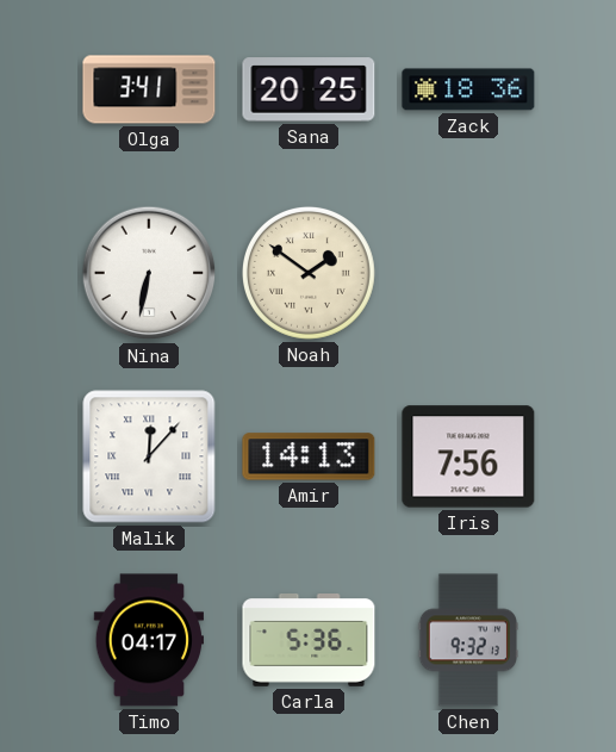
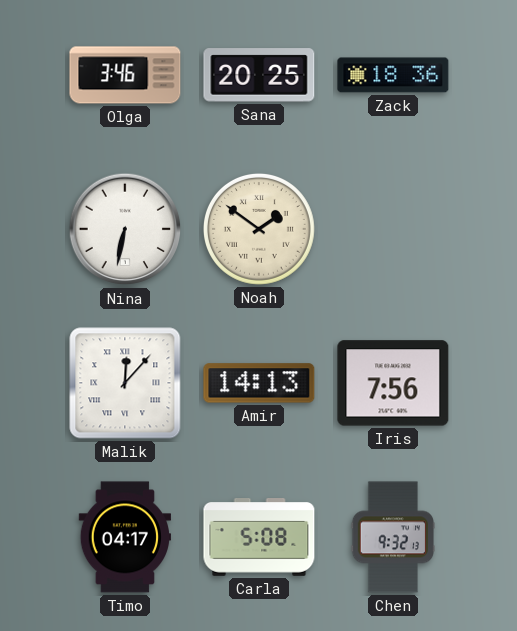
Olga: 3:41 -> 3:46
Carla: 5:36 -> 5:08
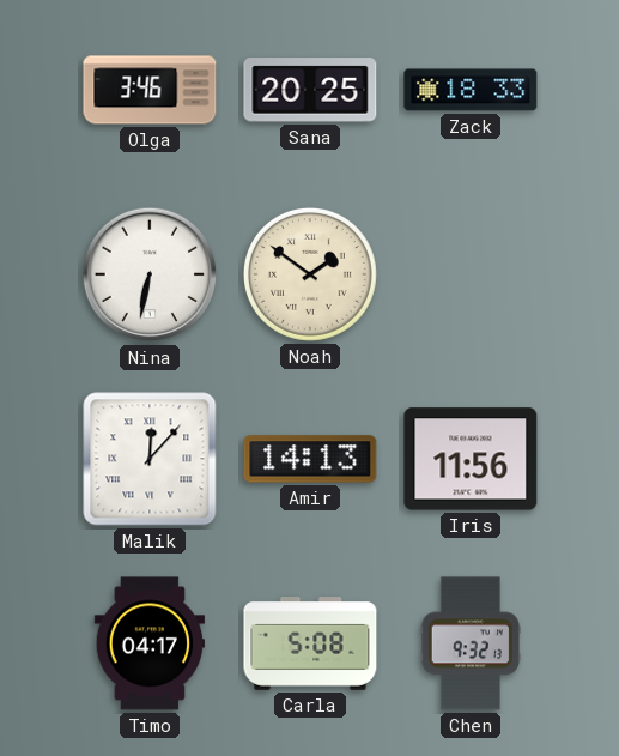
Zack: 18:36 -> 18:33
Iris: 7:56 -> 11:56
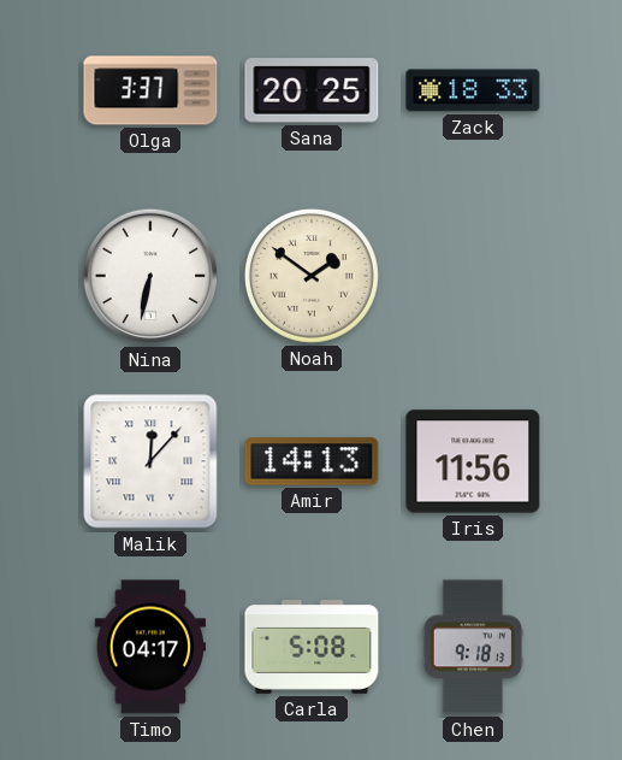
Olga: 3:46 -> 3:37
Chen: 9:32 -> 9:18
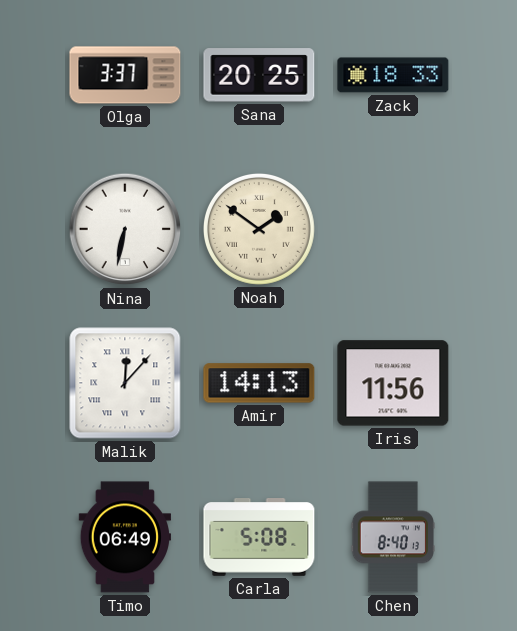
Timo: 04:17 -> 06:49
Chen: 9:18 -> 8:40
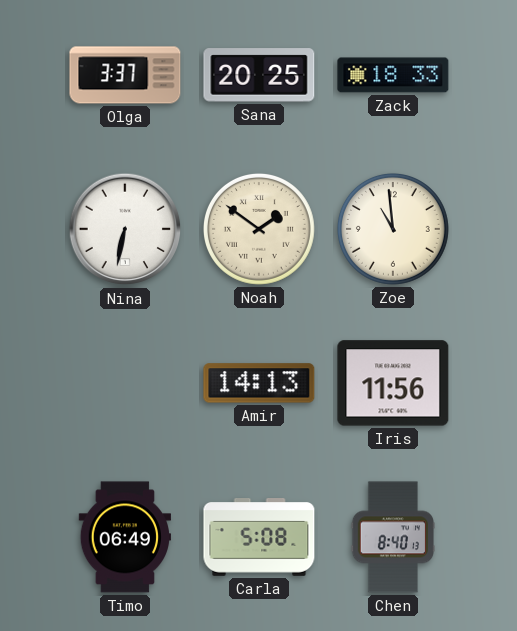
Zoe: none -> 10:59
Malik: 12:07 -> none
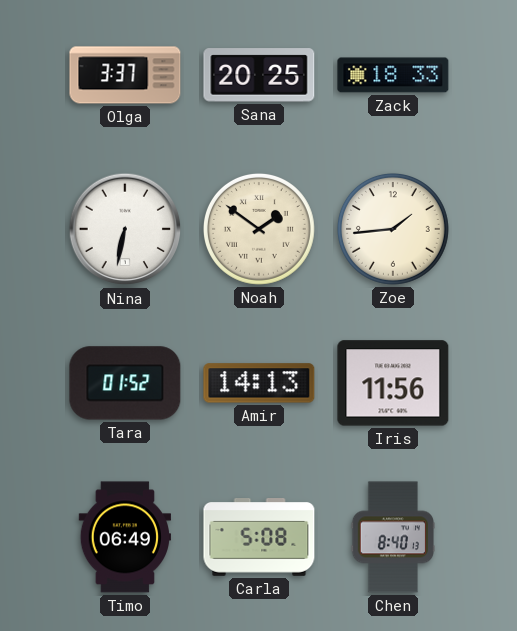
Zoe: 10:59 -> 1:44
Tara: none -> 01:52
